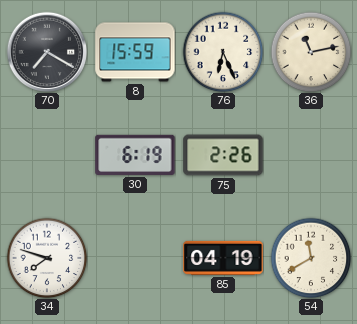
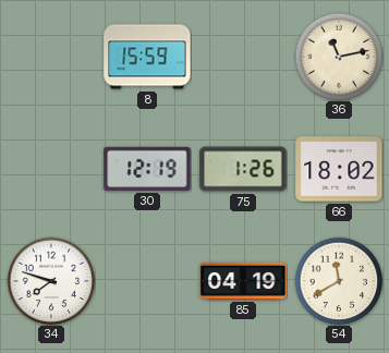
70: 7:20 -> none
76: 6:26 -> none
30: 6:19 -> 12:19
75: 2:26 -> 1:26
66: none -> 18:02
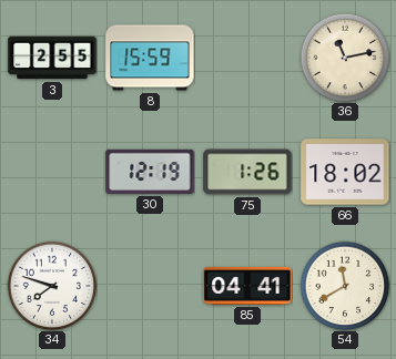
3: none -> 2:55
85: 04:19 -> 04:41
